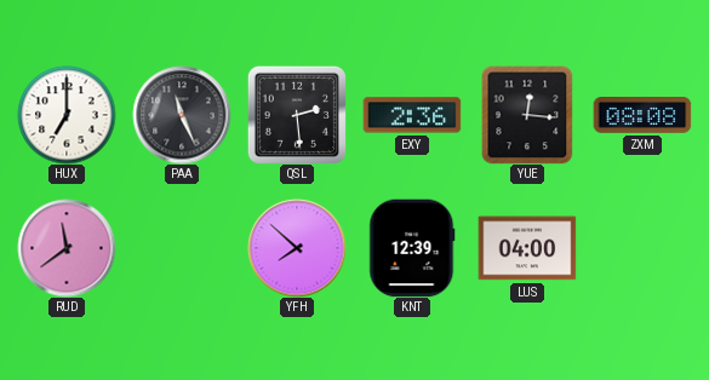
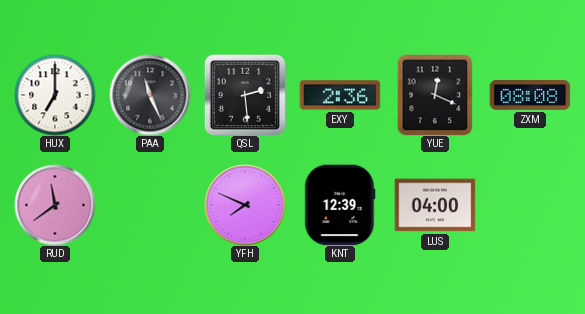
YUE: 12:16 -> 12:19
YFH: 7:52 -> 7:49
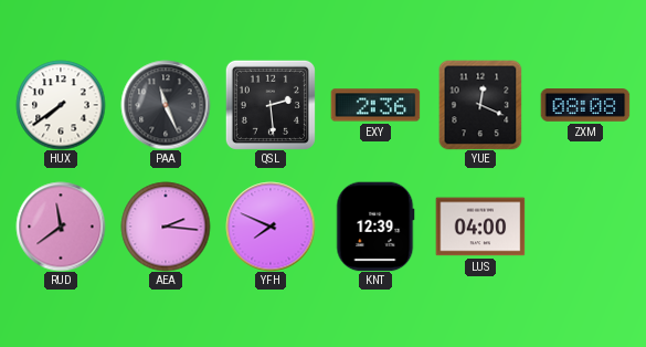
HUX: 7:00 -> 7:39
AEA: none -> 2:16
